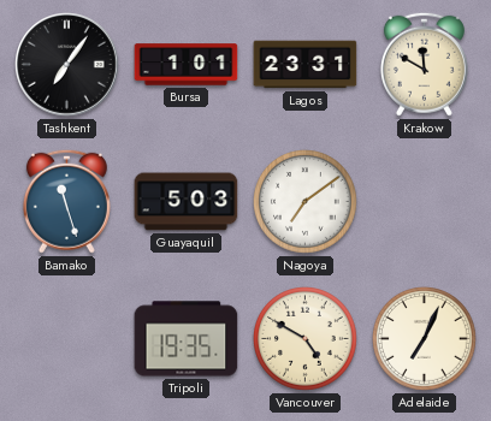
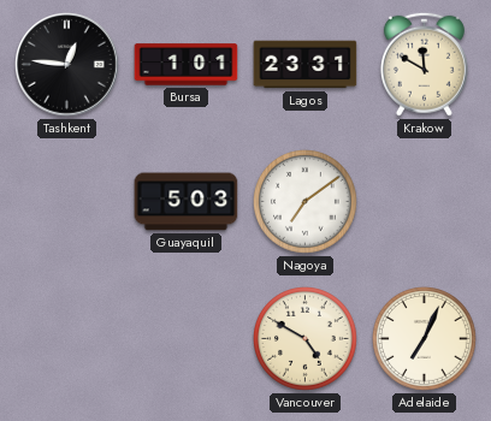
Tashkent: 7:06 -> 12:46
Bamako: 11:27 -> none
Tripoli: 19:35 -> none
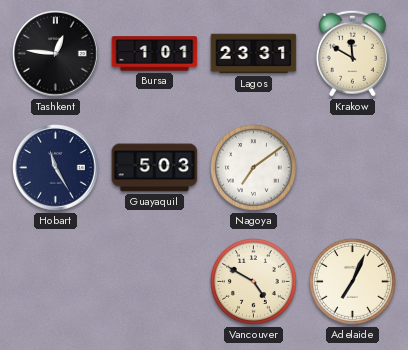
Hobart: none -> 11:25
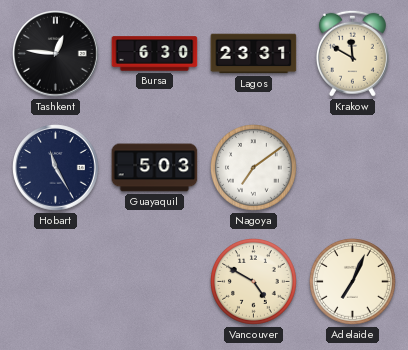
Bursa: 1:01 -> 6:30
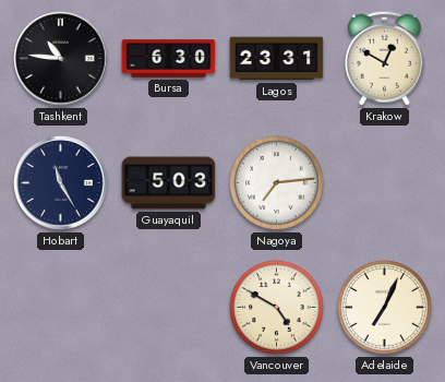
Tashkent: 12:46 -> 10:46
Krakow: 11:50 -> 12:50
Nagoya: 7:09 -> 7:14
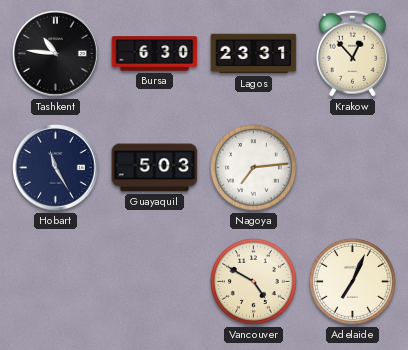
Krakow: 12:50 -> 12:53
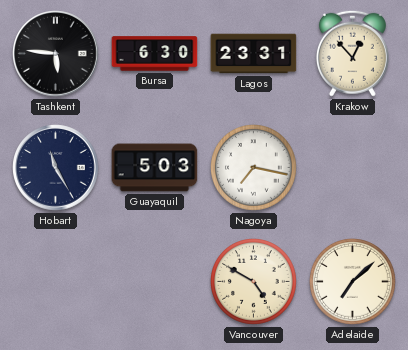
Tashkent: 10:46 -> 5:46
Nagoya: 7:14 -> 7:17
Adelaide: 7:04 -> 7:08
